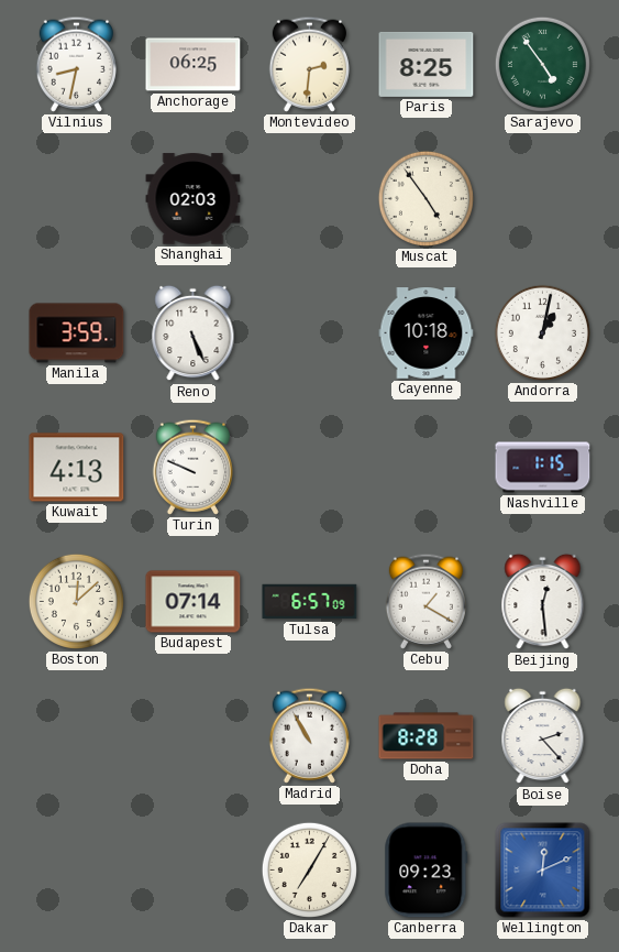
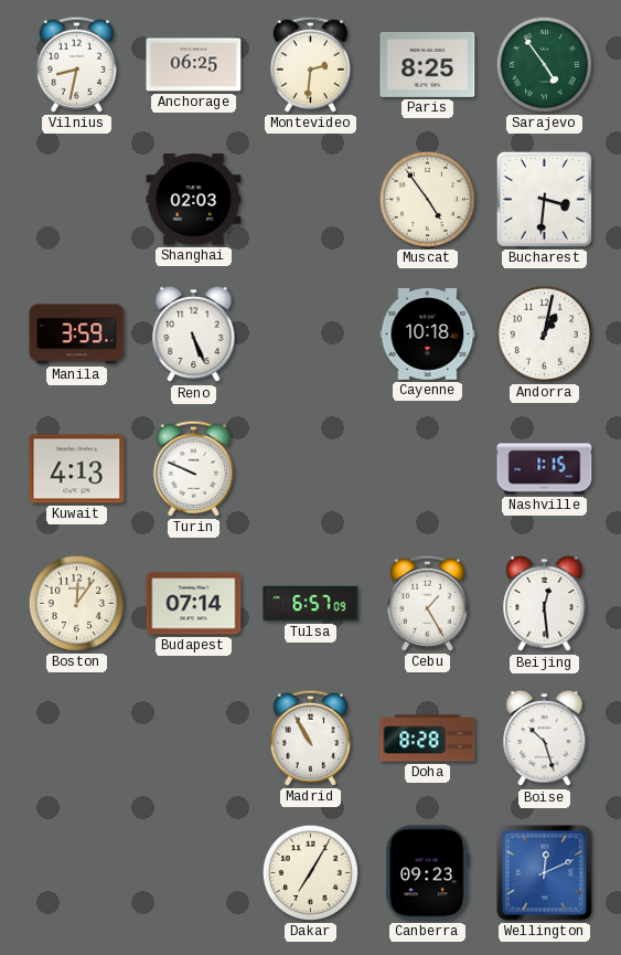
Bucharest: none -> 3:31
Boston: 12:08 -> 12:06
Cebu: 1:20 -> 1:25
Boise: 2:23 -> 10:27
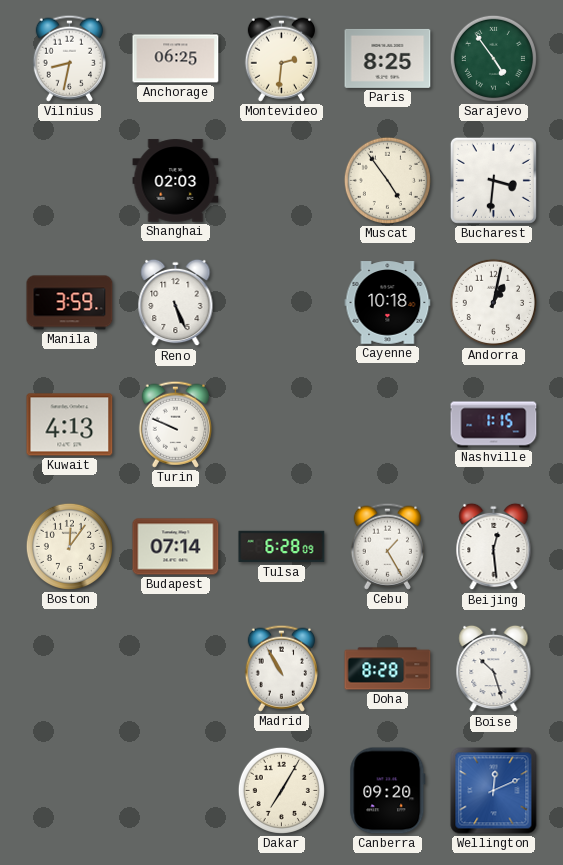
Tulsa: 6:57 -> 6:28
Canberra: 09:23 -> 09:20
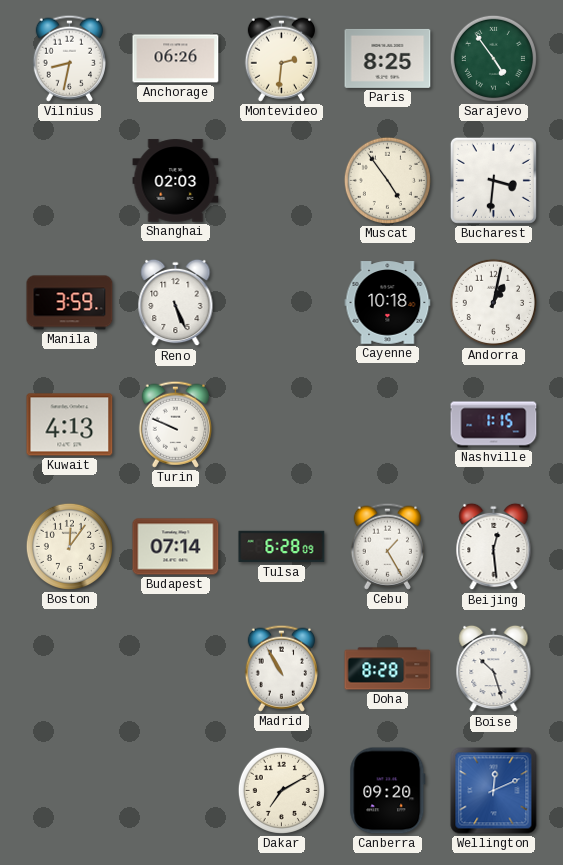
Anchorage: 06:25 -> 06:26
Dakar: 7:05 -> 7:10
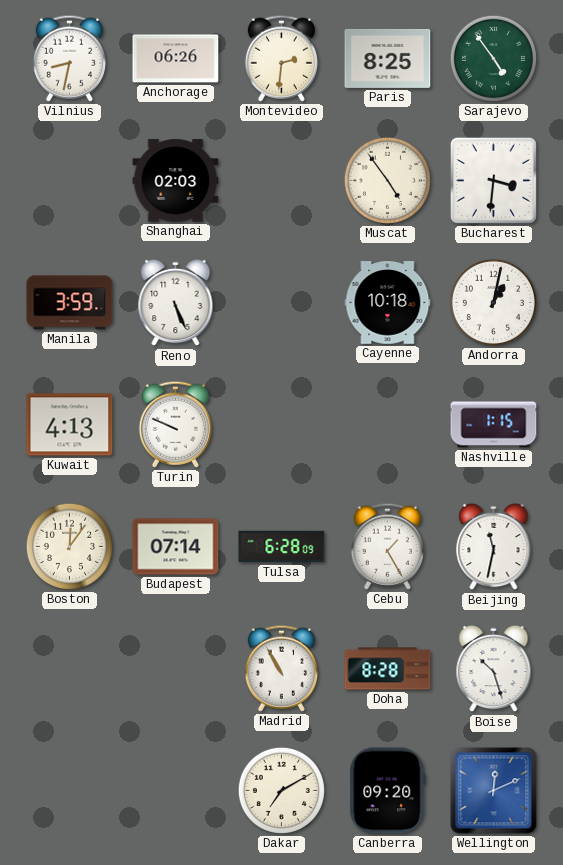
Beijing: 12:29 -> 11:32
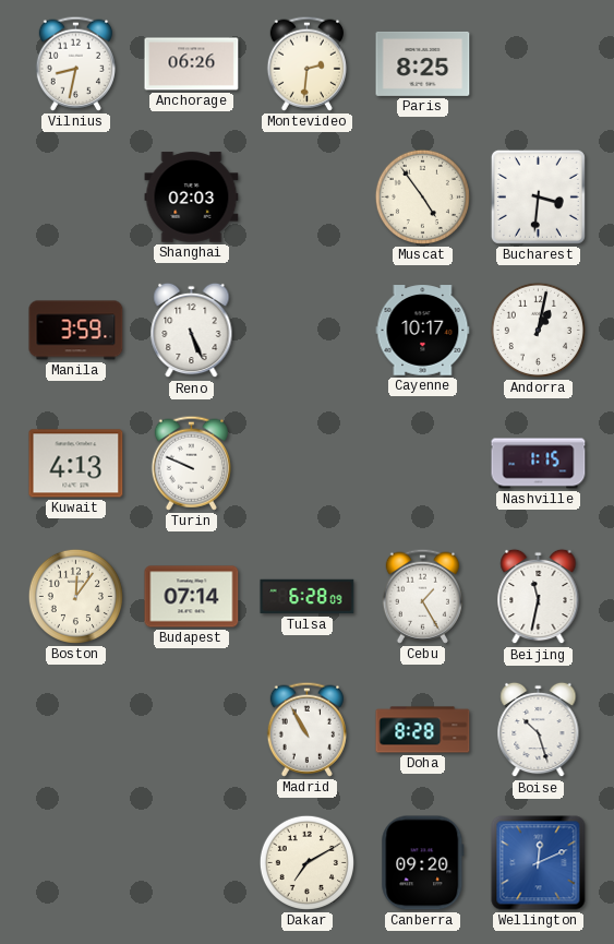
Sarajevo: 4:54 -> none
Cayenne: 10:18 -> 10:17
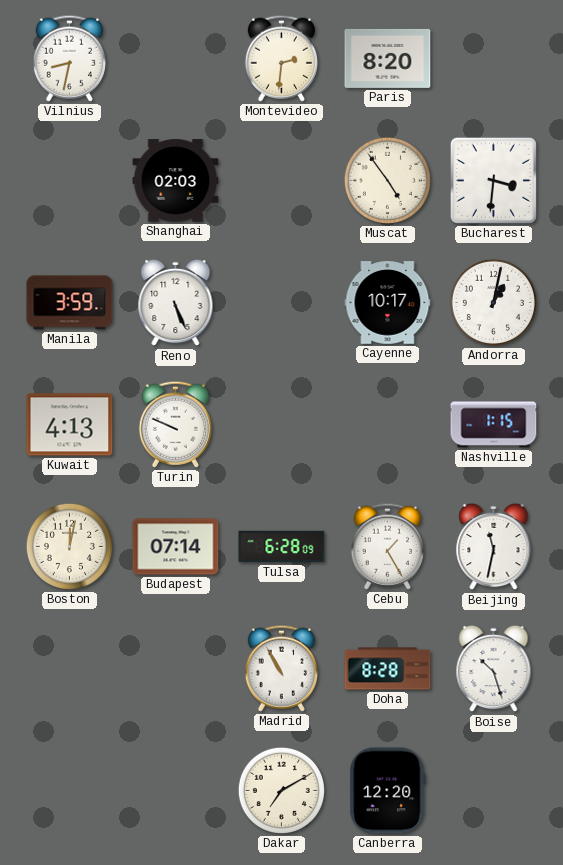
Anchorage: 06:26 -> none
Paris: 8:25 -> 8:20
Boston: 12:06 -> 12:02
Canberra: 09:20 -> 12:20
Wellington: 12:11 -> none
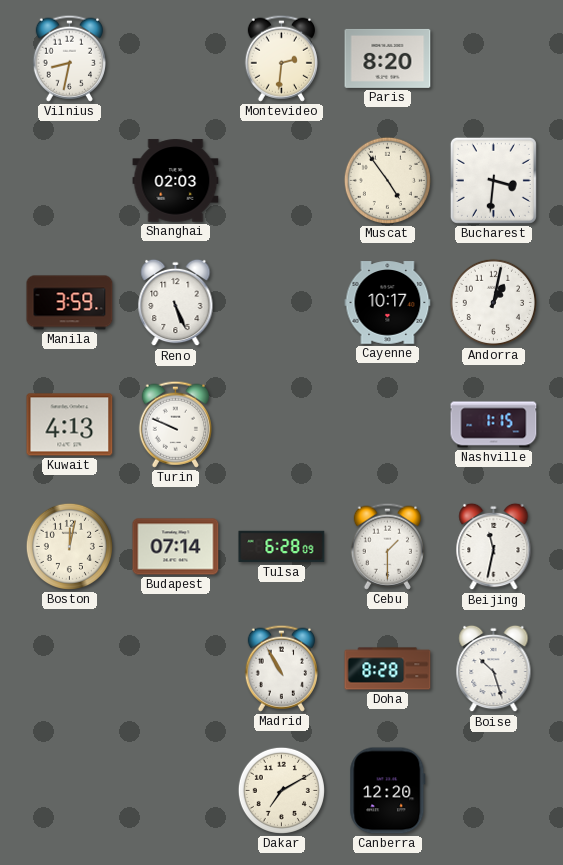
Cebu: 1:25 -> 1:30
